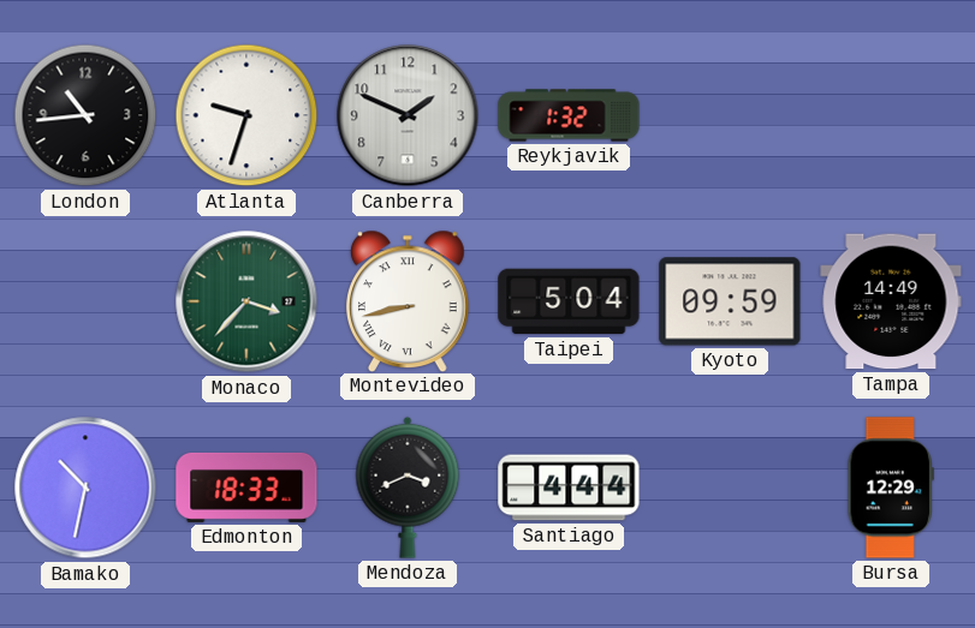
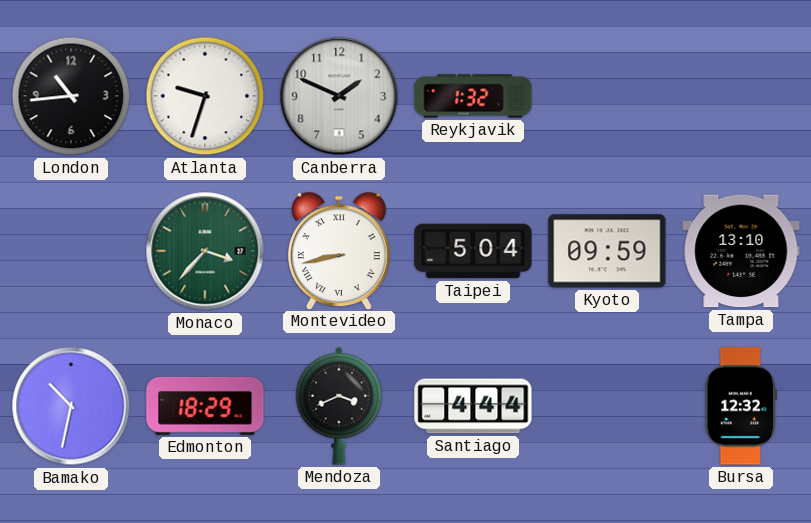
Tampa: 14:49 -> 13:10
Edmonton: 18:33 -> 18:29
Bursa: 12:29 -> 12:32
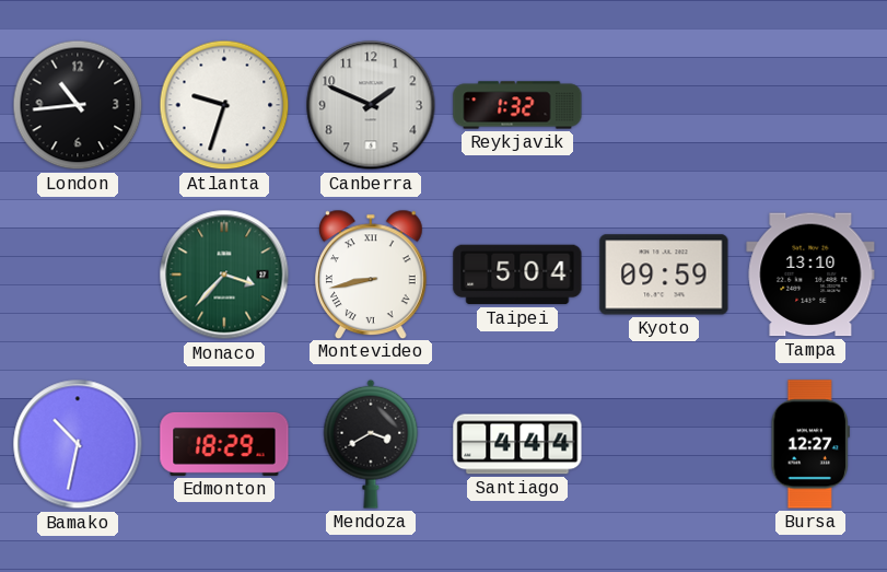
Mendoza: 3:41 -> 3:40
Bursa: 12:32 -> 12:27
